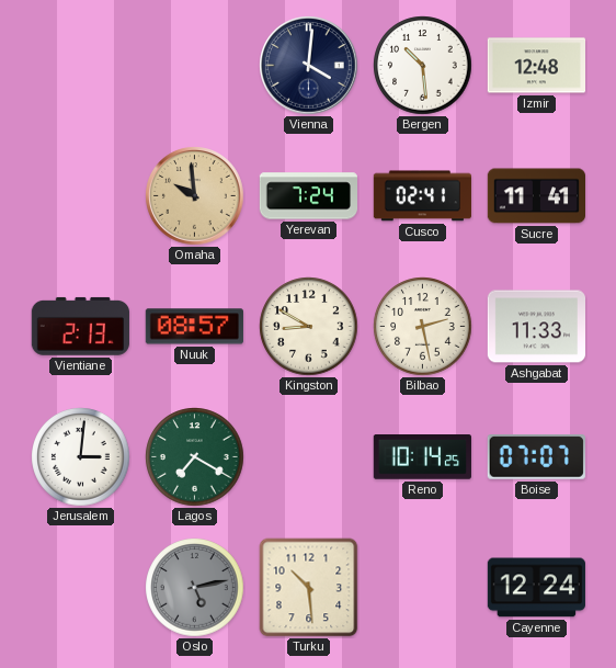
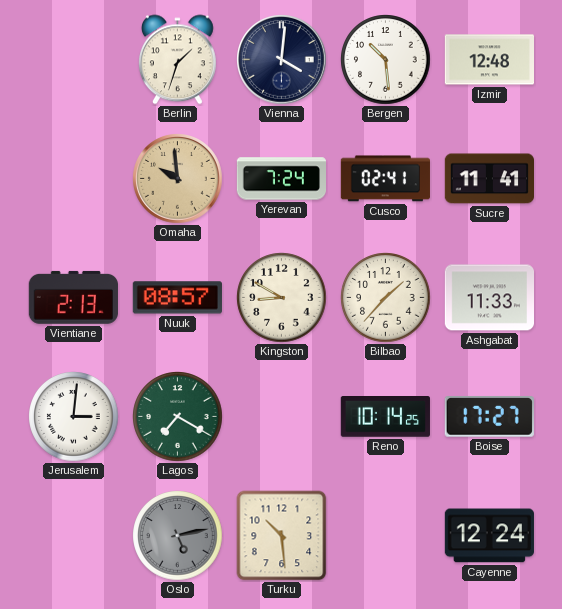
Berlin: none -> 1:33
Bilbao: 2:28 -> 1:37
Boise: 07:07 -> 17:27
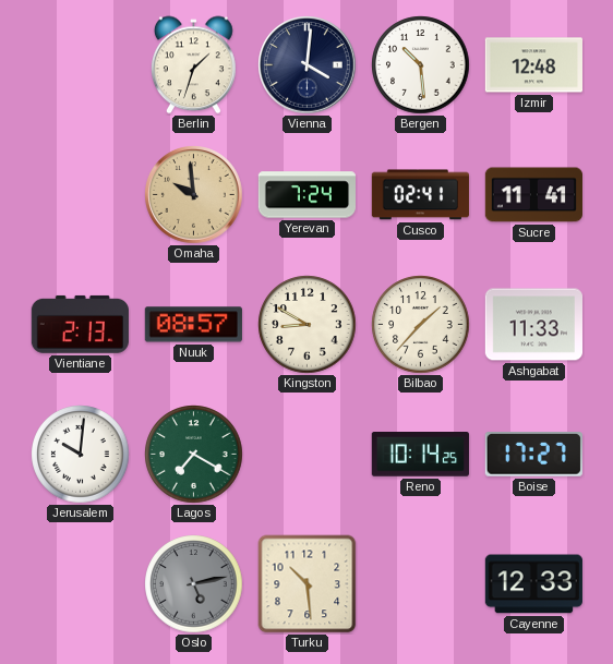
Jerusalem: 3:01 -> 10:01
Cayenne: 12:24 -> 12:33
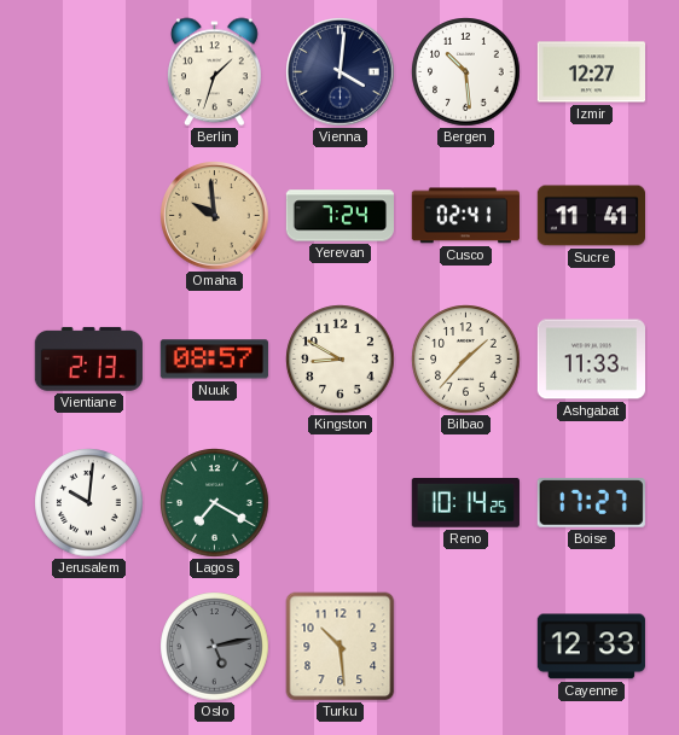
Izmir: 12:48 -> 12:27
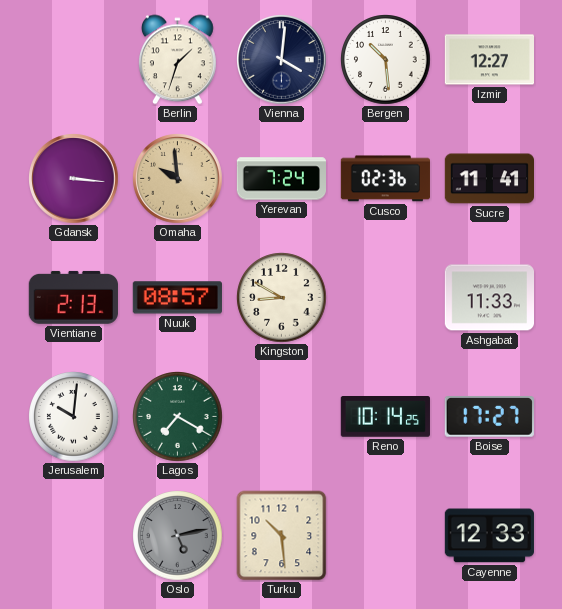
Gdansk: none -> 3:16
Cusco: 02:41 -> 02:36
Bilbao: 1:37 -> none
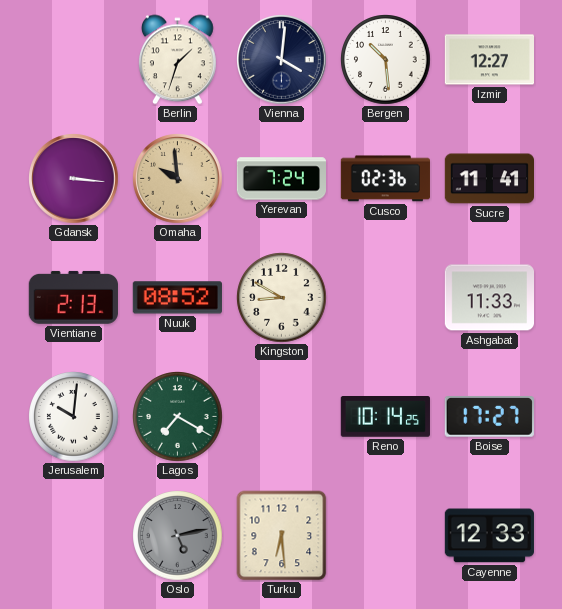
Nuuk: 08:57 -> 08:52
Turku: 10:29 -> 6:29
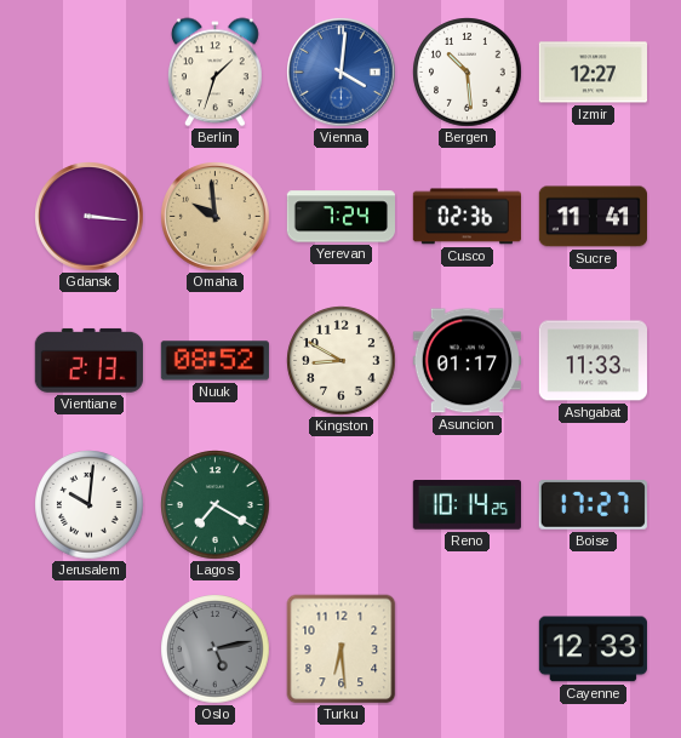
Vienna dial: navy -> blue
Asuncion: none -> 01:17
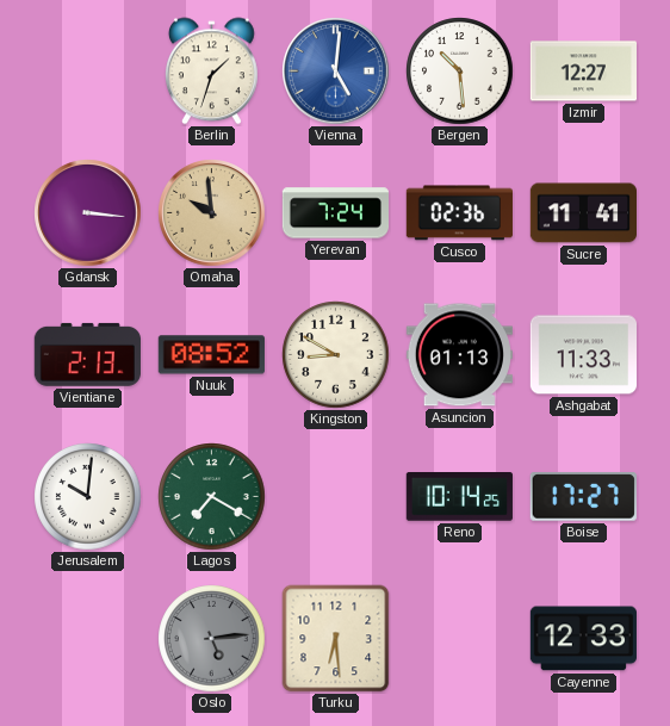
Vienna: 4:01 -> 5:01
Asuncion: 01:17 -> 01:13
Oslo: 5:13 -> 5:14
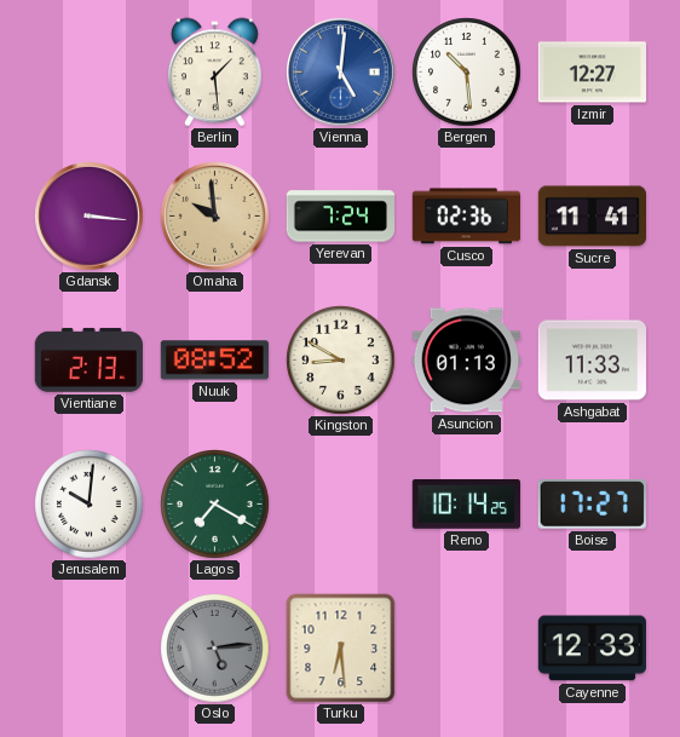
Berlin: 1:33 -> 1:29
